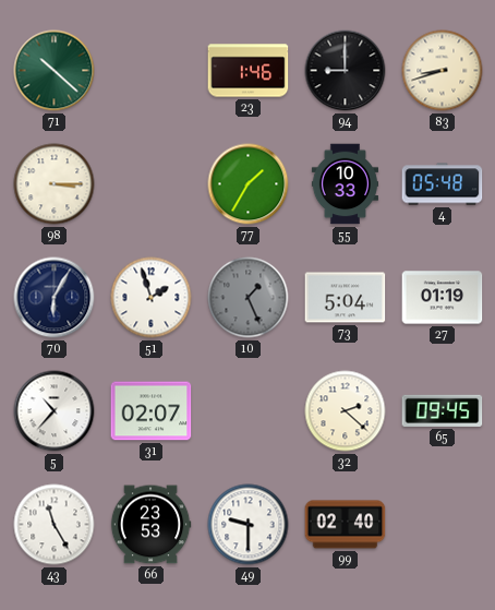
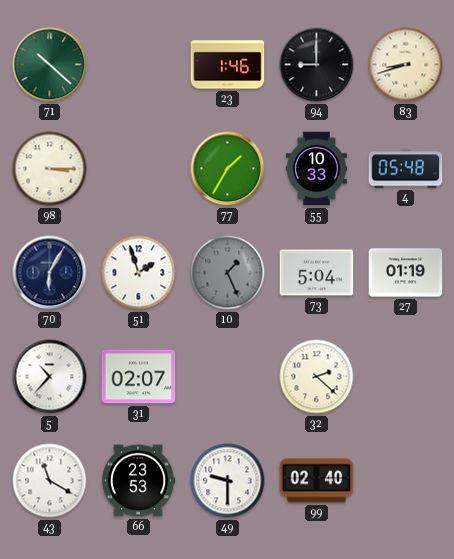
65: 09:45 -> none
43: 11:25 -> 11:20
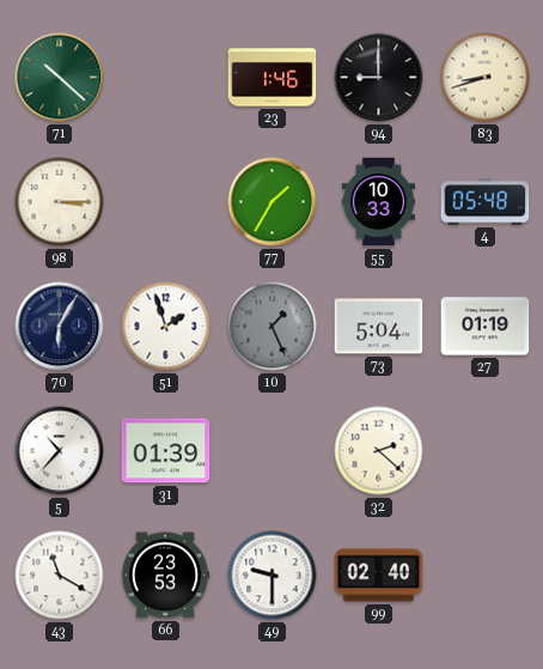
31: 02:07 -> 01:39
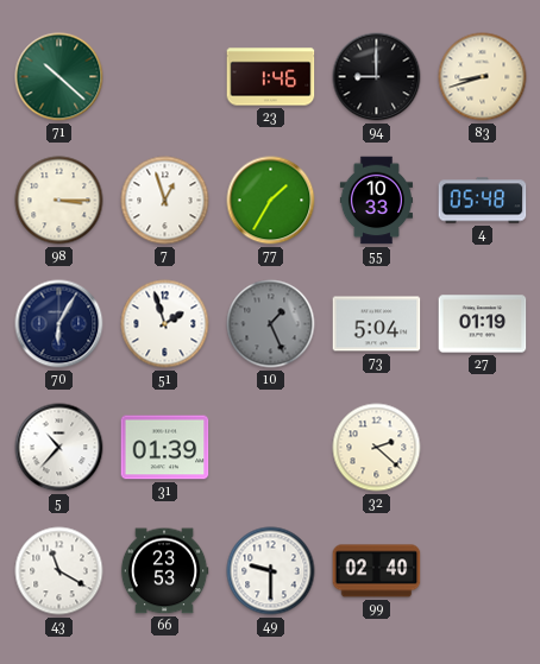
7: none -> 12:57
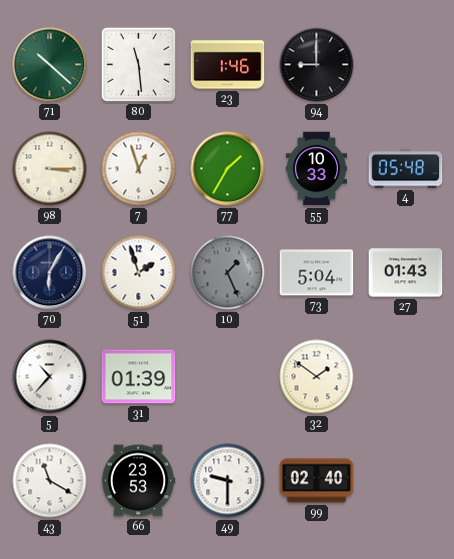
80: none -> 11:29
83: 8:42 -> none
27: 01:19 -> 01:43
32: 2:22 -> 1:51
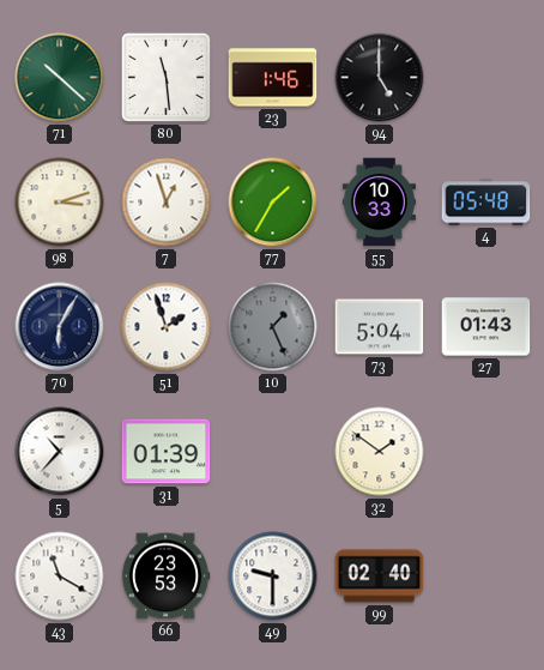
94: 9:00 -> 5:00
98: 3:15 -> 3:12
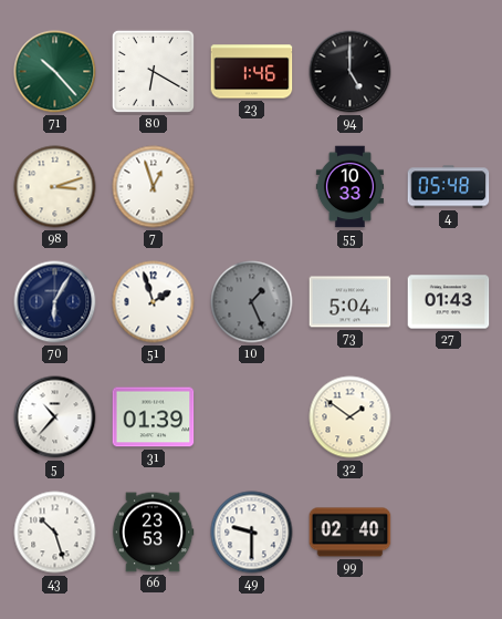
71: 10:22 -> 10:23
80: 11:29 -> 6:20
77: 1:35 -> none
43: 11:20 -> 10:27
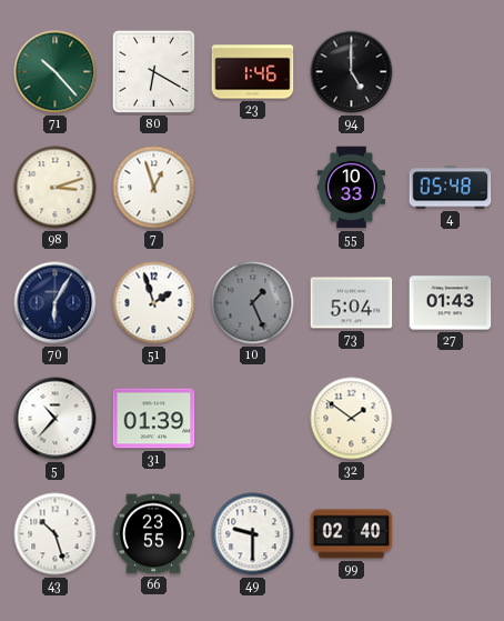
66: 23:53 -> 23:55
